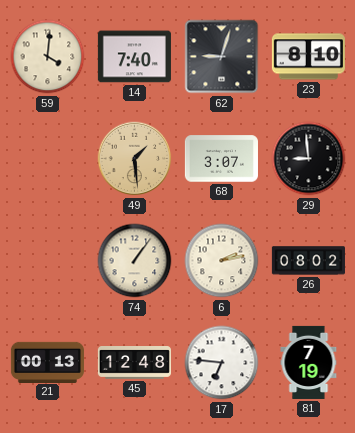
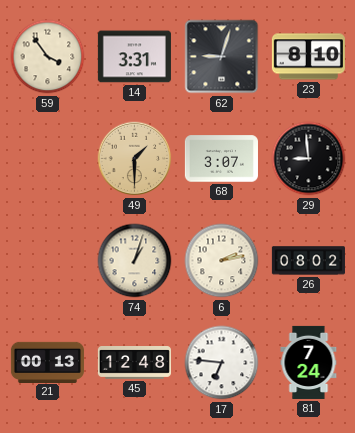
59: 4:01 -> 3:54
14: 7:40 -> 3:31
49: 1:29 -> 1:30
74: 1:06 -> 1:03
81: 7:19 -> 7:24
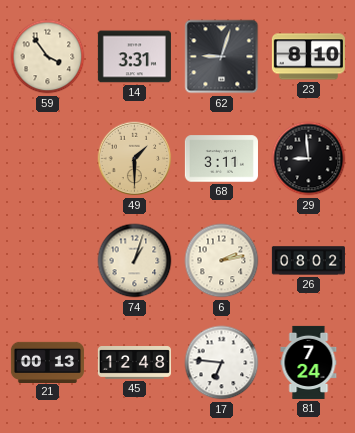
68: 3:07 -> 3:11
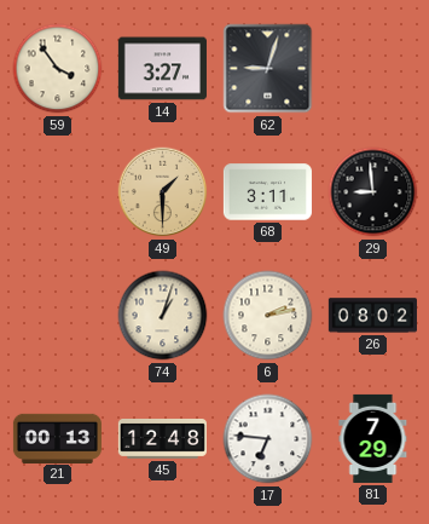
14: 3:31 -> 3:27
23: 8:10 -> none
81: 7:24 -> 7:29
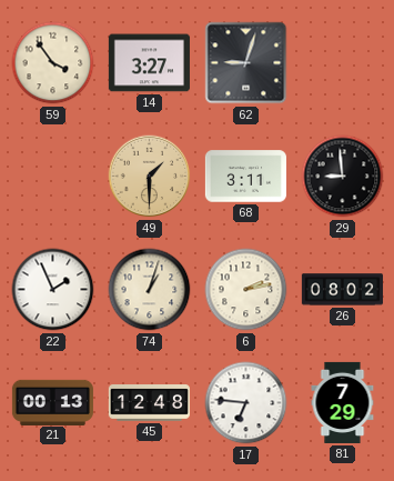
22: none -> 1:56
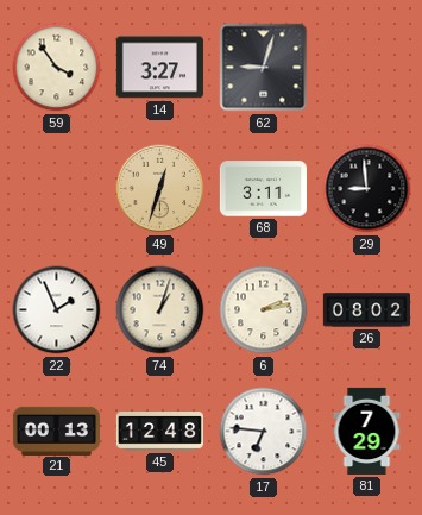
49: 1:30 -> 12:33
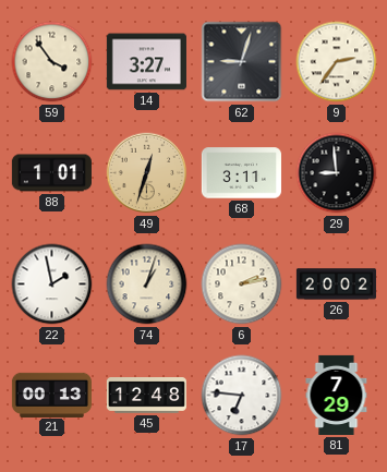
9: none -> 2:36
88: none -> 1:01
22: 1:56 -> 1:58
26: 08:02 -> 20:02
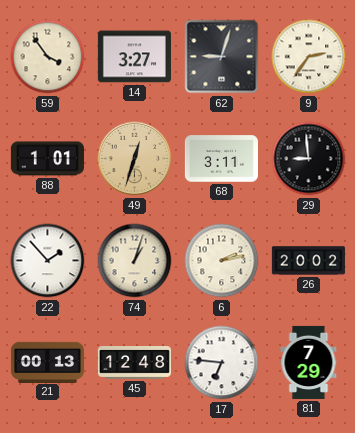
22: 1:58 -> 1:53
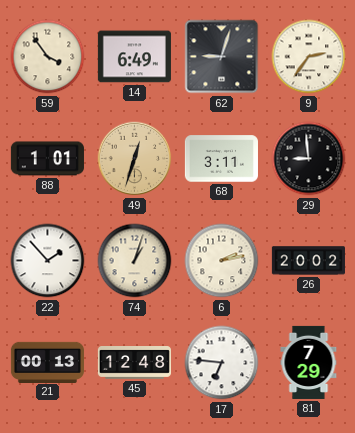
14: 3:27 -> 6:49
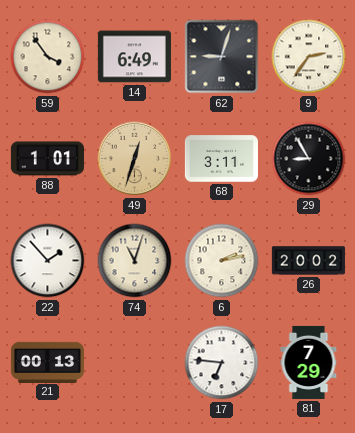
29: 8:59 -> 8:55
74: 1:03 -> 11:03
45: 12:48 -> none
